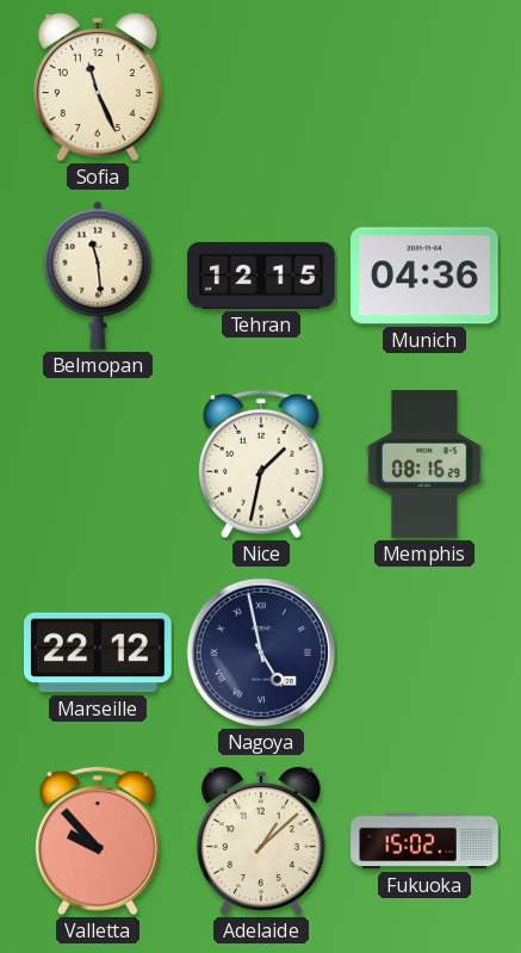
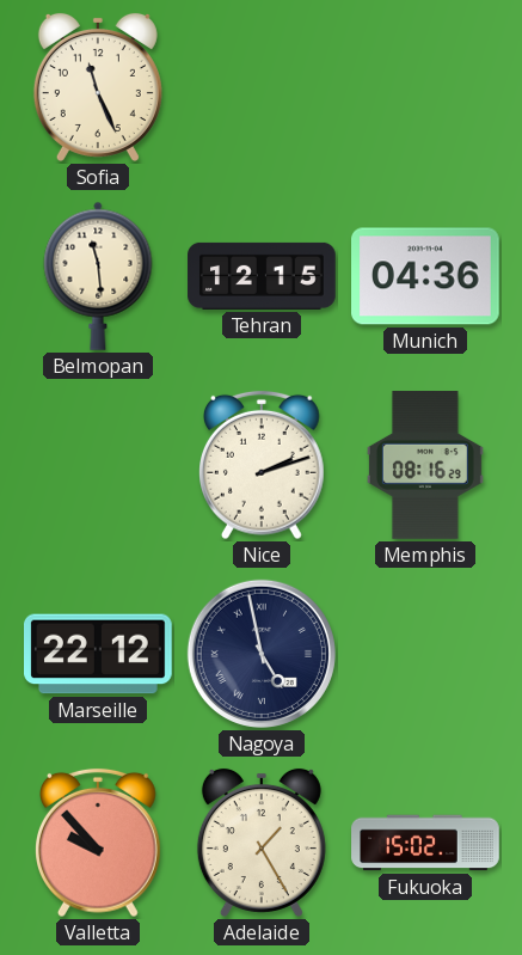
Nice: 1:32 -> 2:12
Adelaide: 1:08 -> 1:25
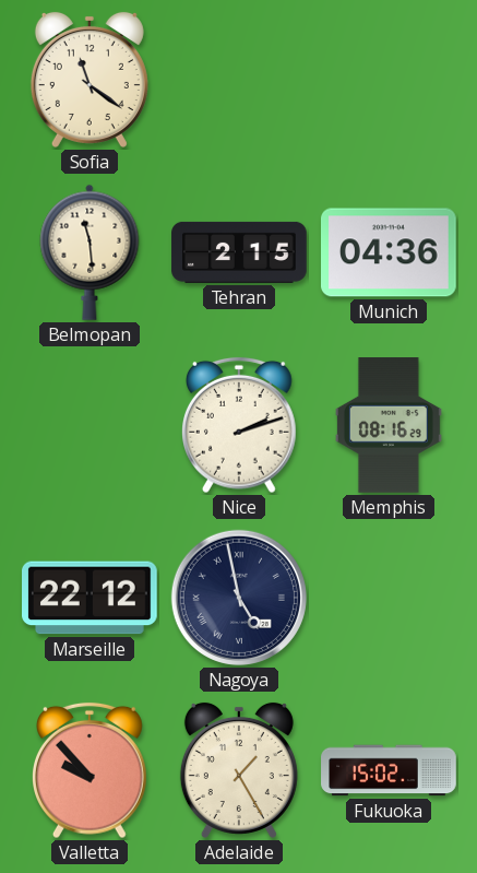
Sofia: 11:26 -> 11:21
Tehran: 12:15 -> 2:15
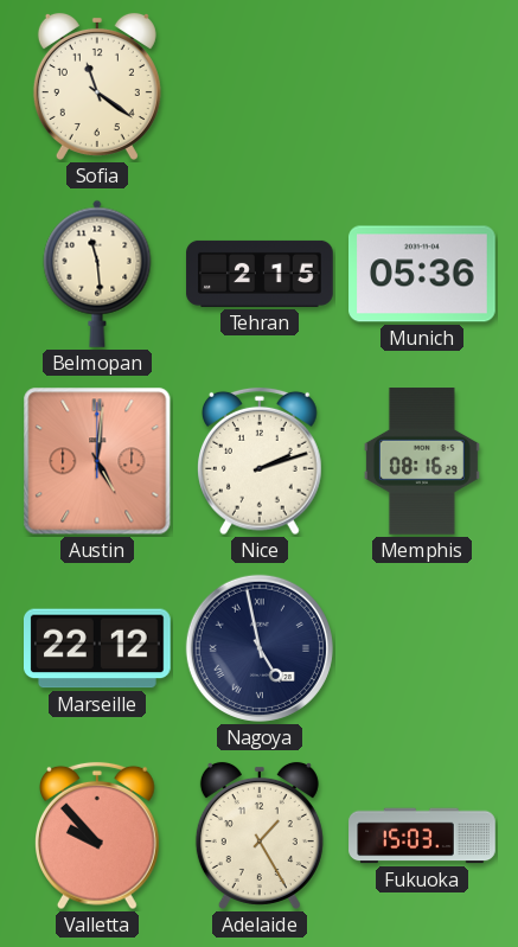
Munich: 04:36 -> 05:36
Austin: none -> 5:01
Fukuoka: 15:02 -> 15:03
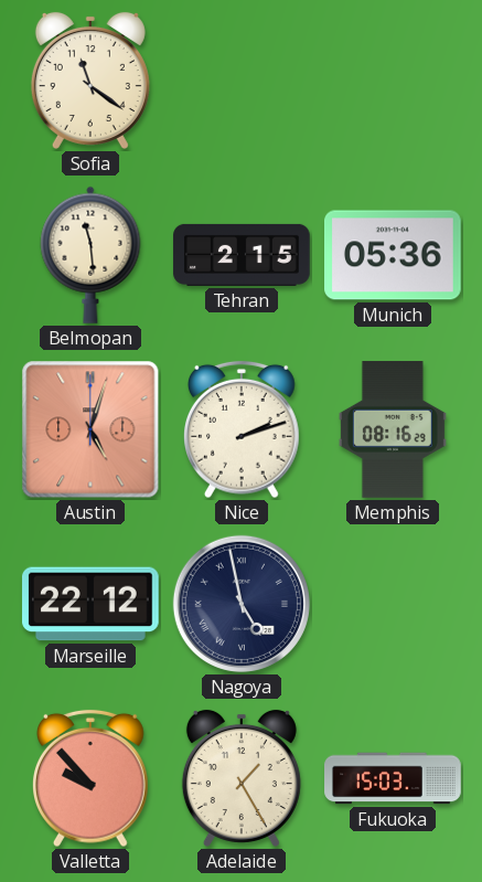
Austin: 5:01 -> 5:03
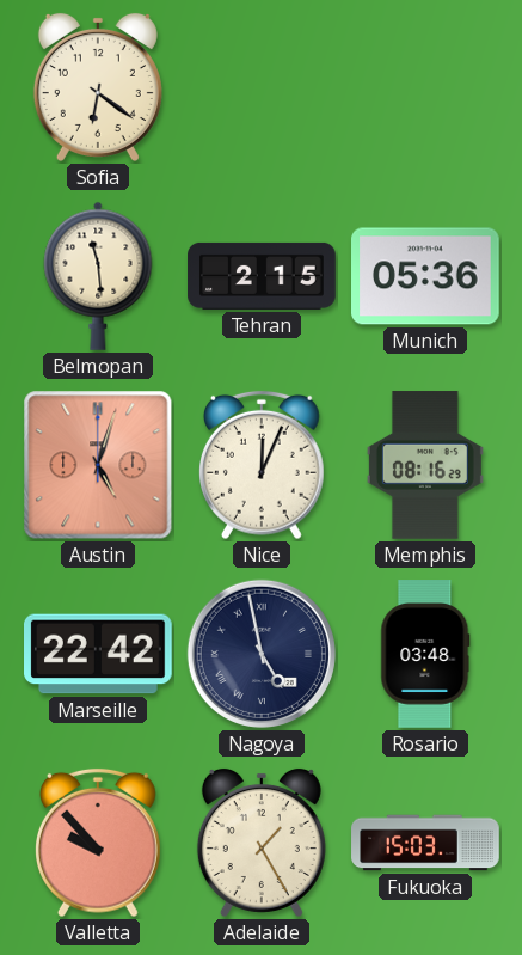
Sofia: 11:21 -> 6:21
Nice: 2:12 -> 12:04
Marseille: 22:12 -> 22:42
Rosario: none -> 03:48
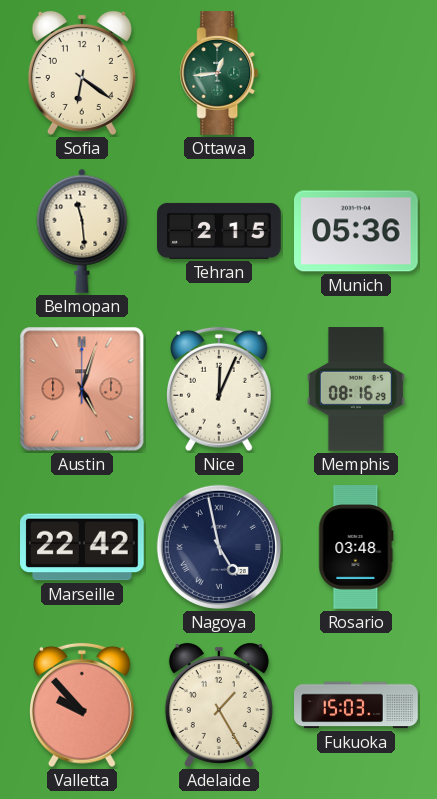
Ottawa: none -> 12:44
